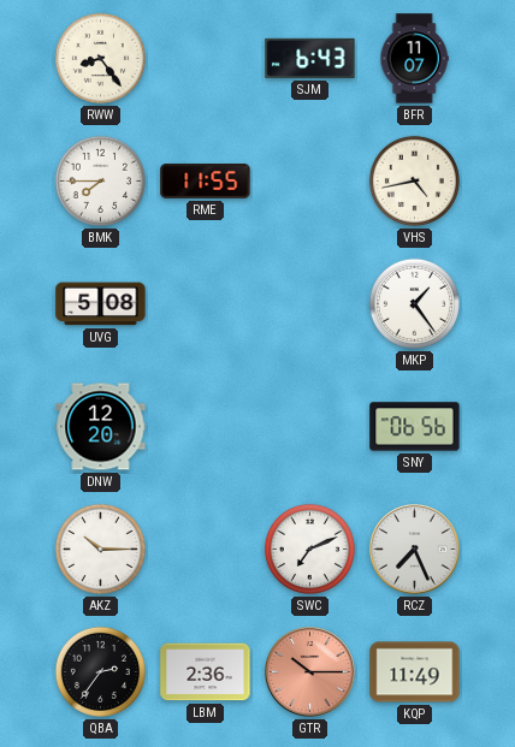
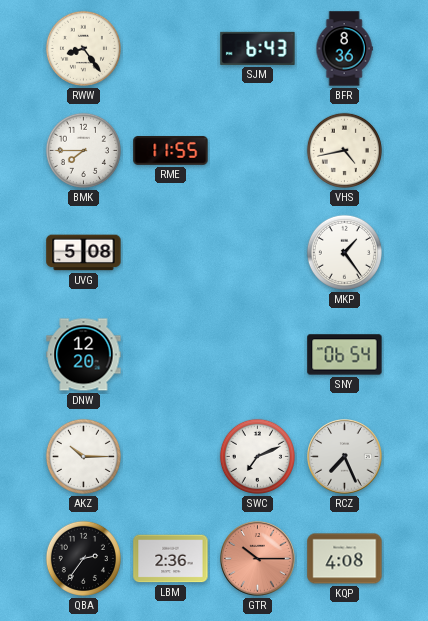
BFR: 11:07 -> 8:36
SNY: 06:56 -> 06:54
KQP: 11:49 -> 4:08
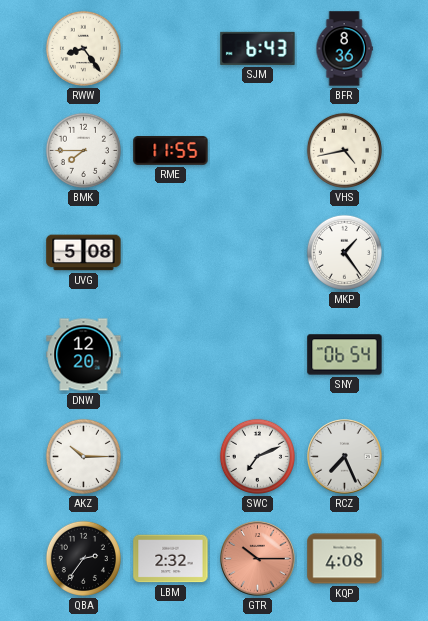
LBM: 2:36 -> 2:32
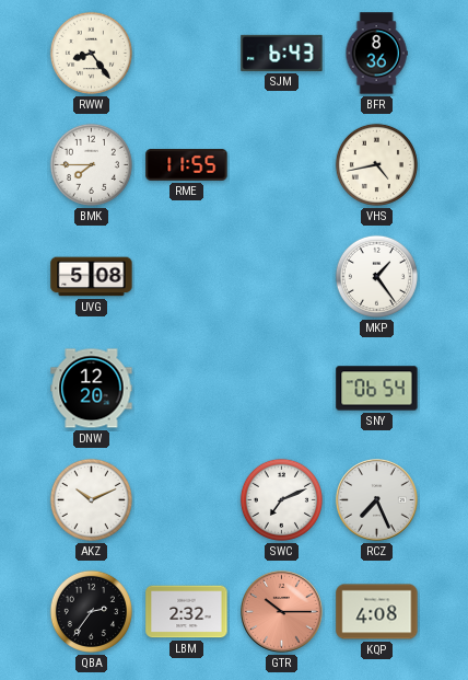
AKZ: 10:15 -> 10:11
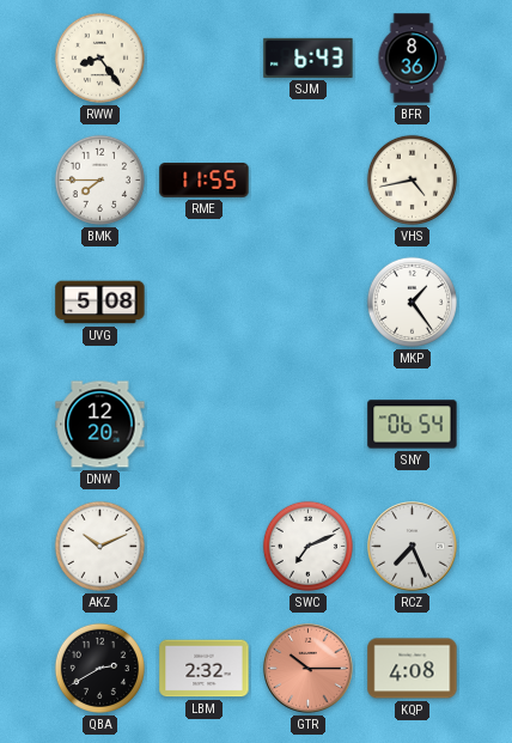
QBA: 2:36 -> 2:40
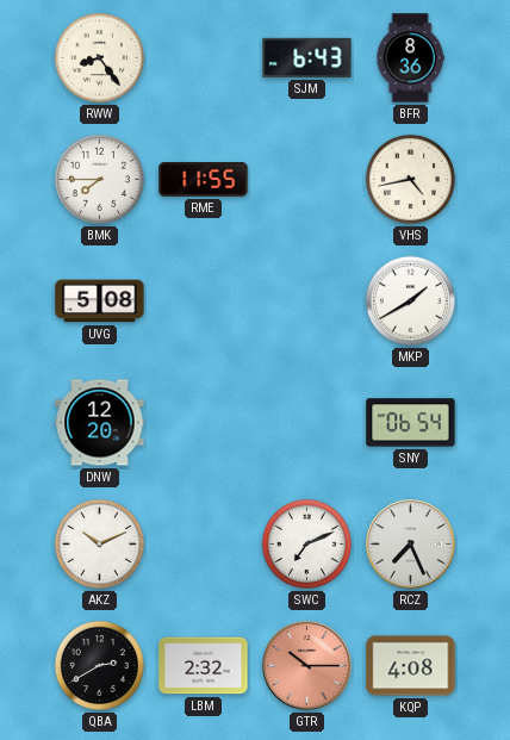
MKP: 1:24 -> 1:40
